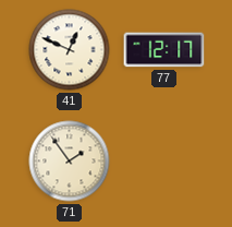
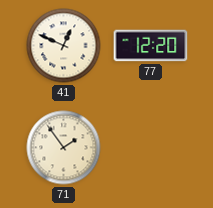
77: 12:17 -> 12:20
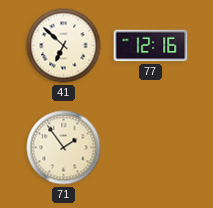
41: 12:49 -> 6:52
77: 12:20 -> 12:16
